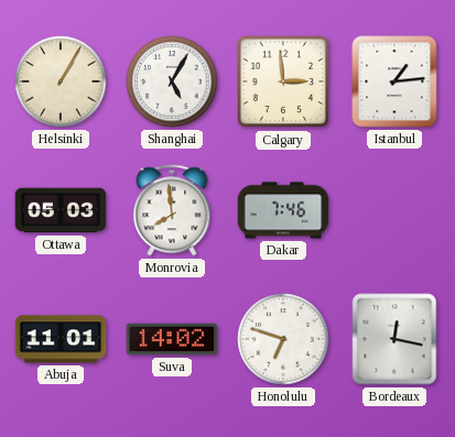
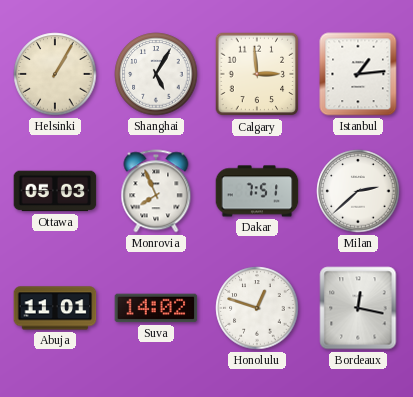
Monrovia: 7:59 -> 7:56
Dakar: 7:46 -> 7:51
Milan: none -> 2:38
Honolulu: 6:48 -> 12:48
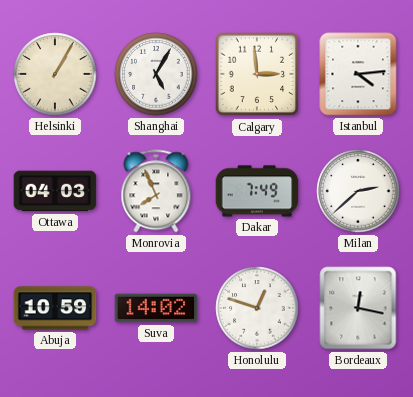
Istanbul: 1:14 -> 4:14
Ottawa: 05:03 -> 04:03
Dakar: 7:51 -> 7:49
Abuja: 11:01 -> 10:59
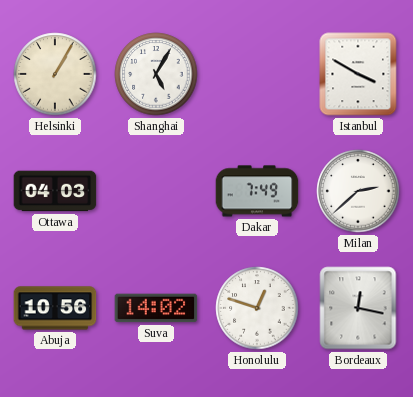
Calgary: 2:59 -> none
Istanbul: 4:14 -> 3:50
Monrovia: 7:56 -> none
Abuja: 10:59 -> 10:56
